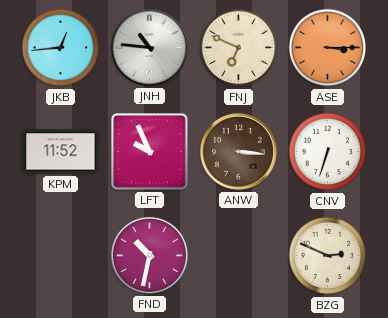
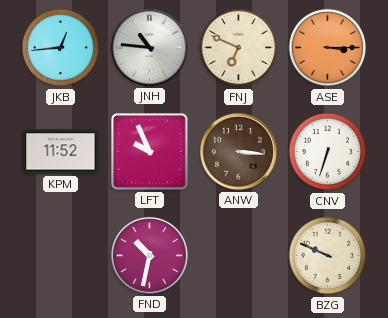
BZG: 2:49 -> 9:49
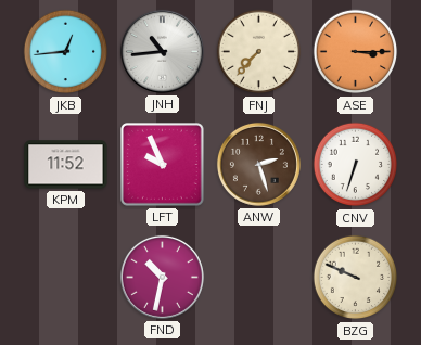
JNH: 10:46 -> 10:44
FNJ: 6:49 -> 7:37
ANW: 3:16 -> 2:27
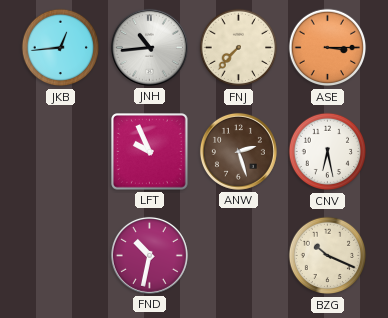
KPM: 11:52 -> none
CNV: 6:33 -> 6:28
BZG: 9:49 -> 10:19
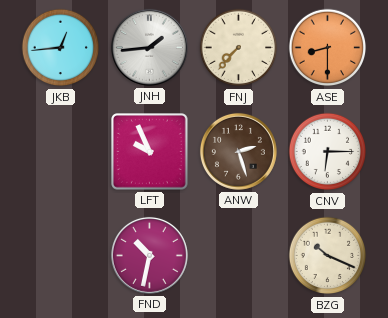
JNH: 10:44 -> 1:44
ASE: 3:15 -> 8:30
CNV: 6:28 -> 6:15
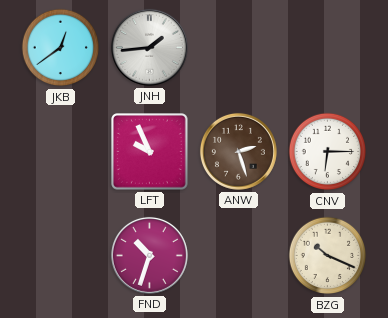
JKB: 12:44 -> 12:39
FNJ: 7:37 -> none
ASE: 8:30 -> none
FND: 10:32 -> 10:33
